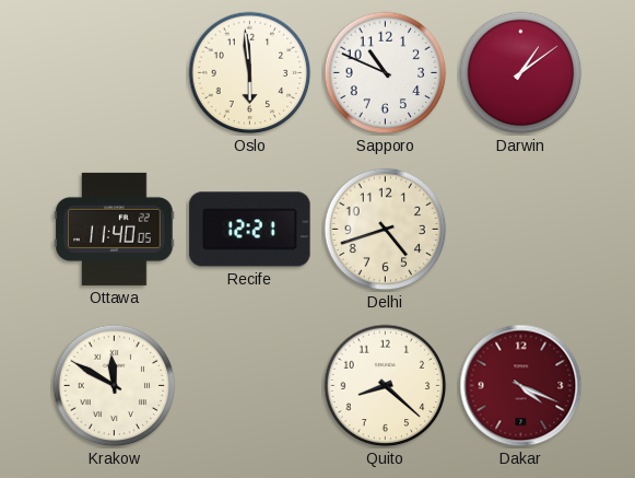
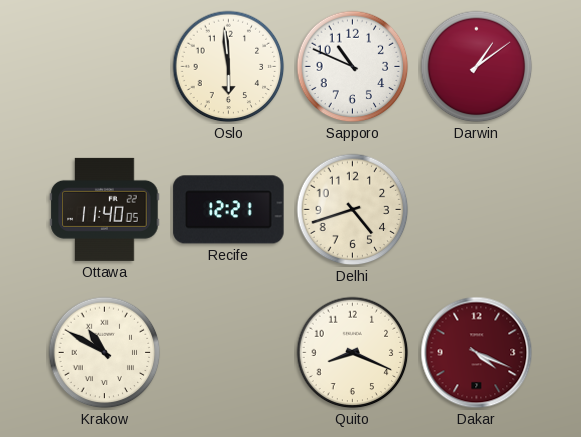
Krakow: 11:50 -> 10:50
Quito: 8:22 -> 8:19
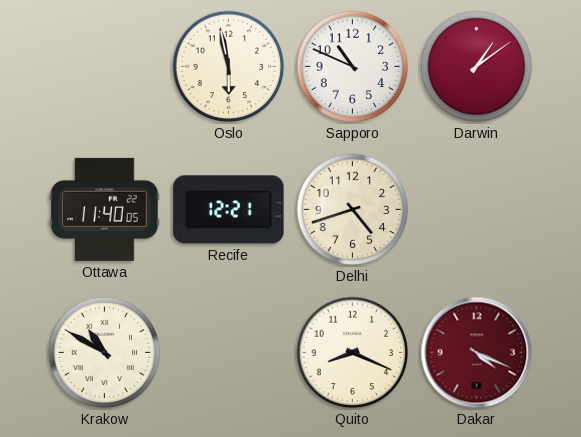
Oslo: 5:59 -> 5:58
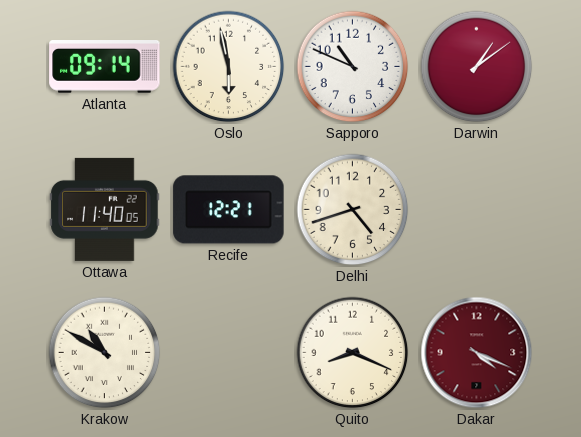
Atlanta: none -> 09:14
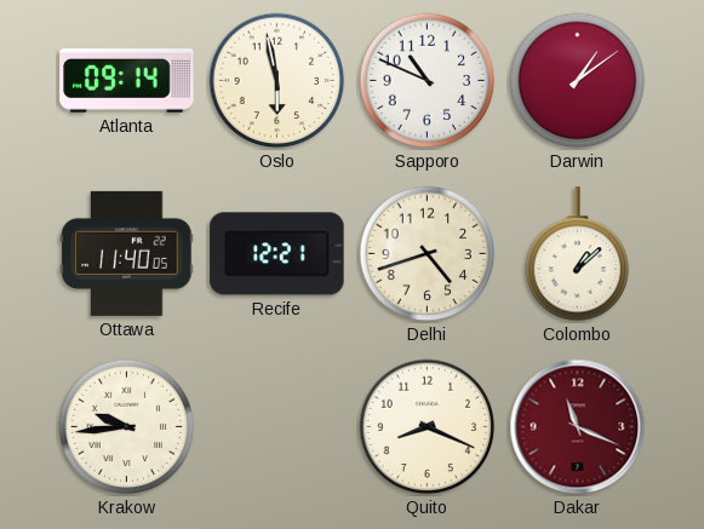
Colombo: none -> 1:08
Krakow: 10:50 -> 9:44
Dakar: 4:19 -> 11:19
